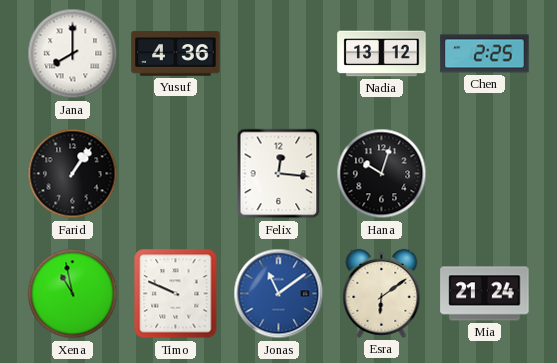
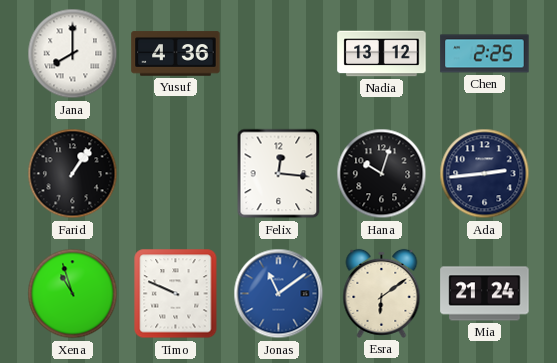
Ada: none -> 2:44
Xena: 10:58 -> 10:57
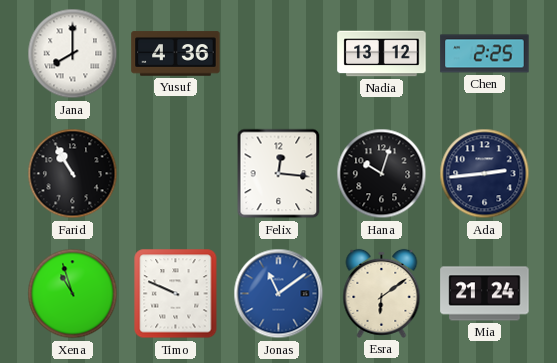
Farid: 1:06 -> 10:55
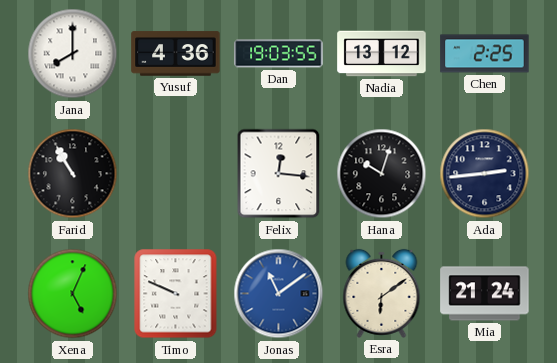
Dan: none -> 19:03
Xena: 10:57 -> 5:04
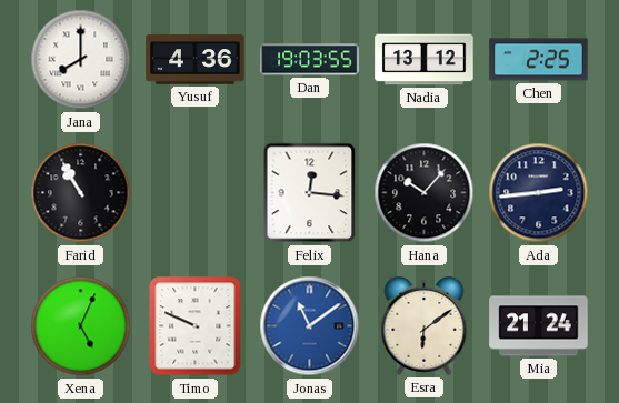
Hana: 10:03 -> 10:07
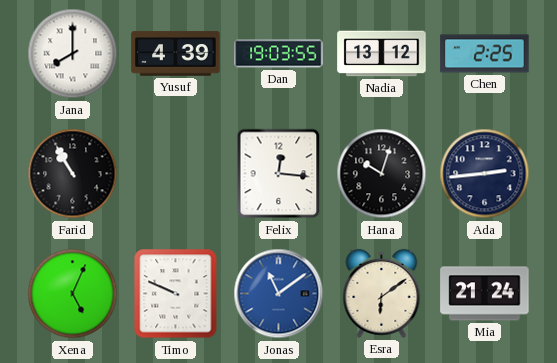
Yusuf: 4:36 -> 4:39
Hana: 10:07 -> 10:03
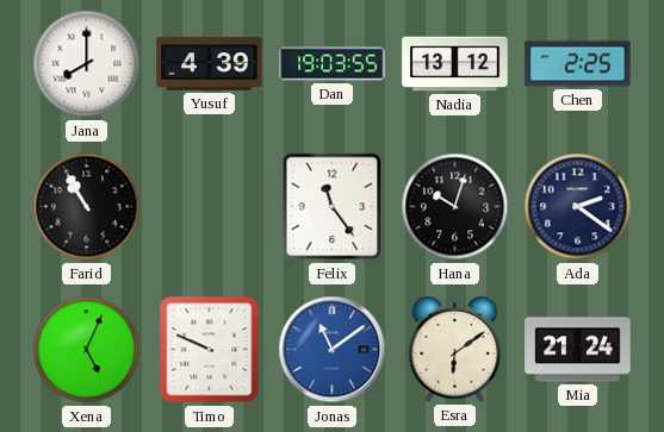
Felix: 12:16 -> 11:24
Ada: 2:44 -> 2:21
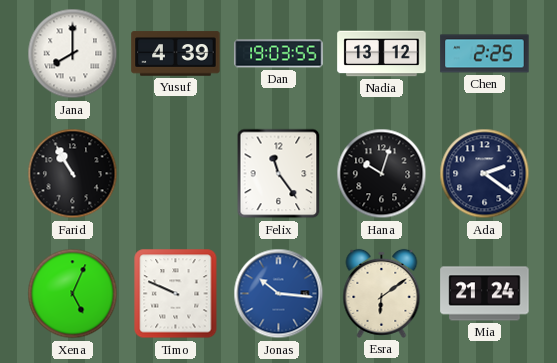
Jonas: 11:09 -> 10:16
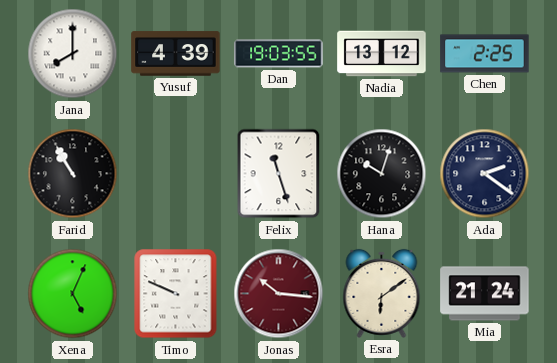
Felix: 11:24 -> 11:27
Jonas dial: blue -> burgundy
